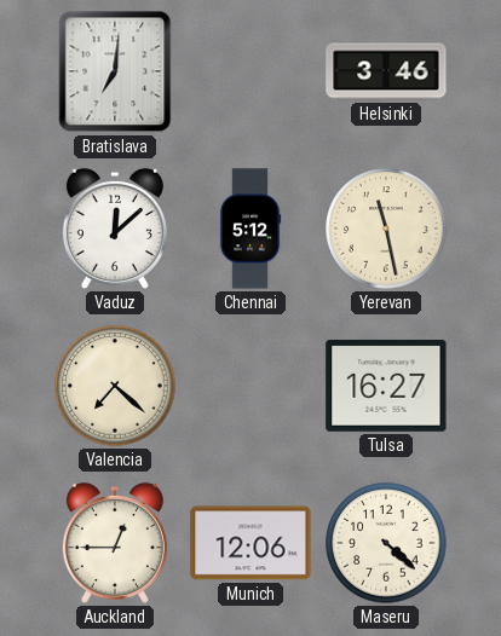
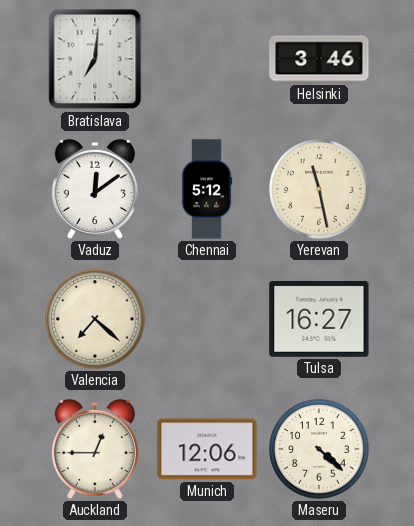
Vaduz: 12:08 -> 12:09
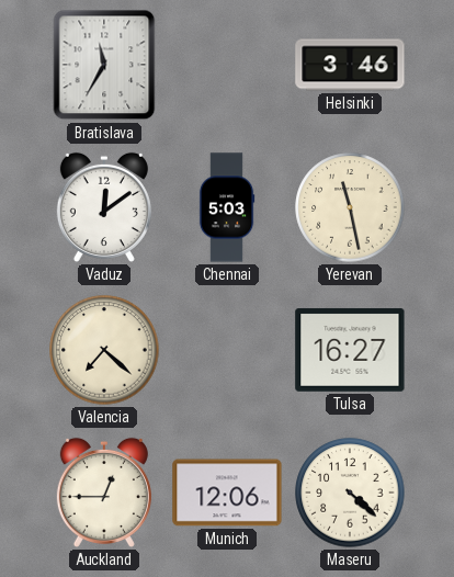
Bratislava: 7:01 -> 11:35
Chennai: 5:12 -> 5:03
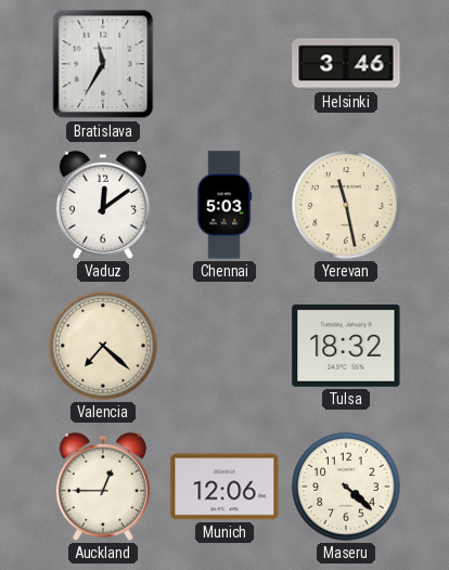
Tulsa: 16:27 -> 18:32
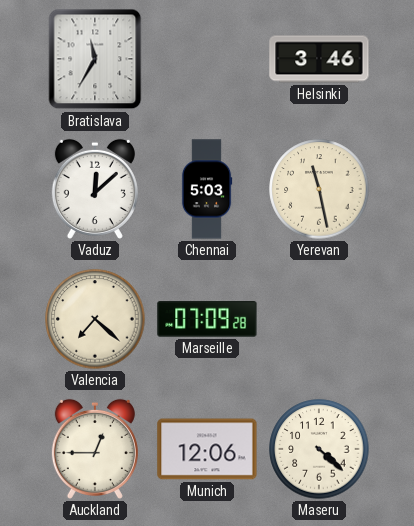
Vaduz: 12:09 -> 12:08
Marseille: none -> 07:09
Tulsa: 18:32 -> none
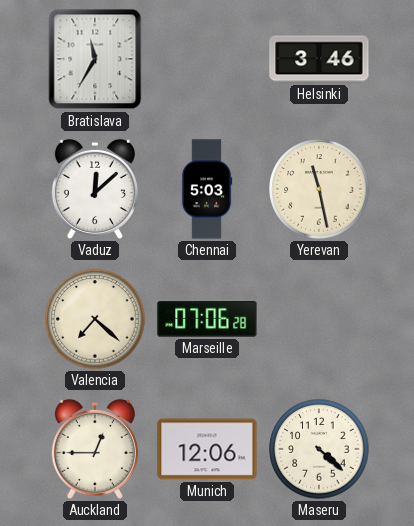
Marseille: 07:09 -> 07:06
